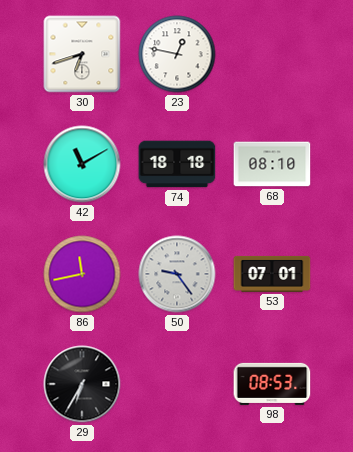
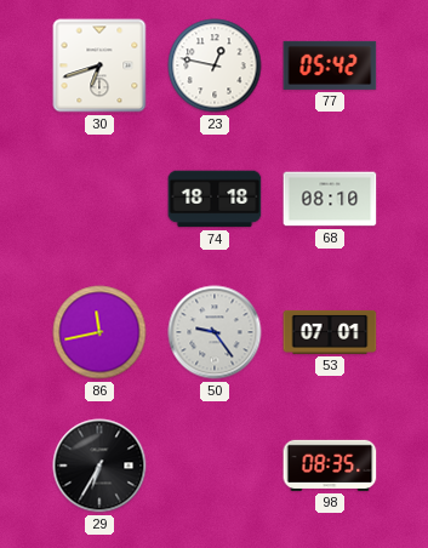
77: none -> 05:42
42: 11:10 -> none
98: 08:53 -> 08:35
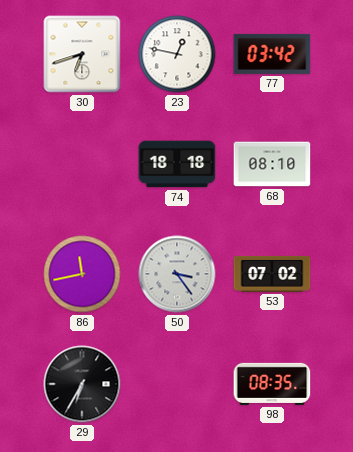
77: 05:42 -> 03:42
50: 9:24 -> 3:24
53: 07:01 -> 07:02
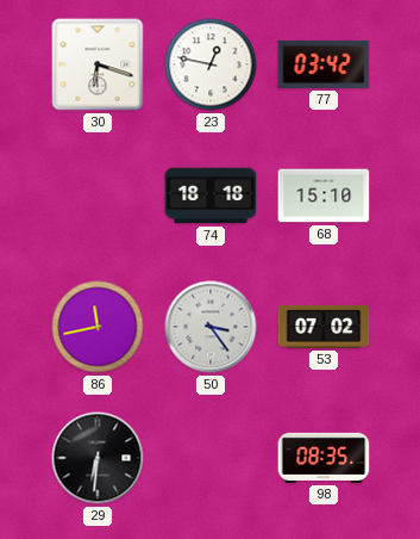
30: 6:42 -> 6:18
68: 08:10 -> 15:10
29: 6:35 -> 6:31
